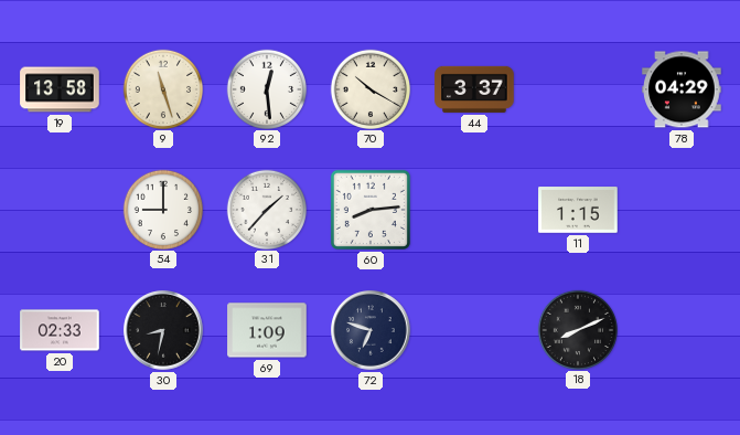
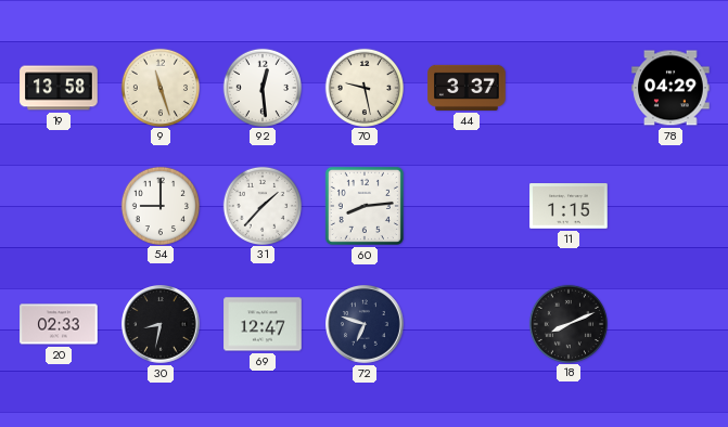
70: 10:20 -> 9:28
69: 1:09 -> 12:47
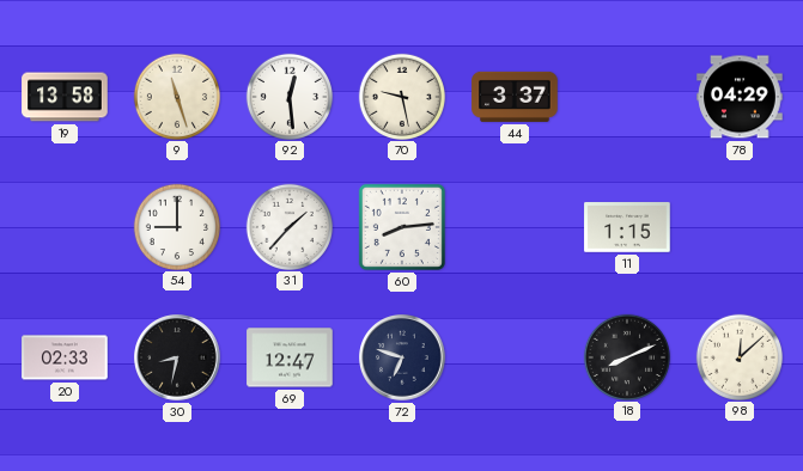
98: none -> 12:08
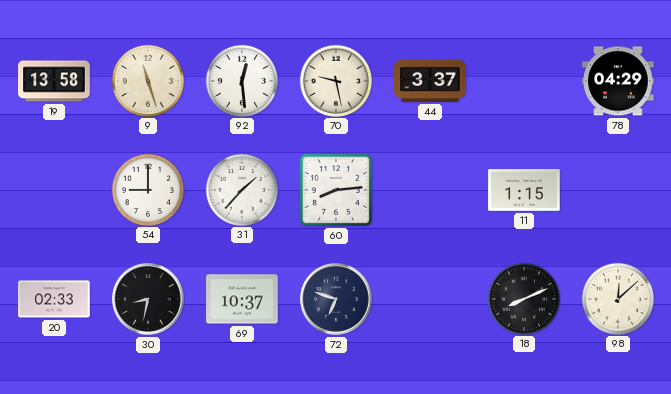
69: 12:47 -> 10:37
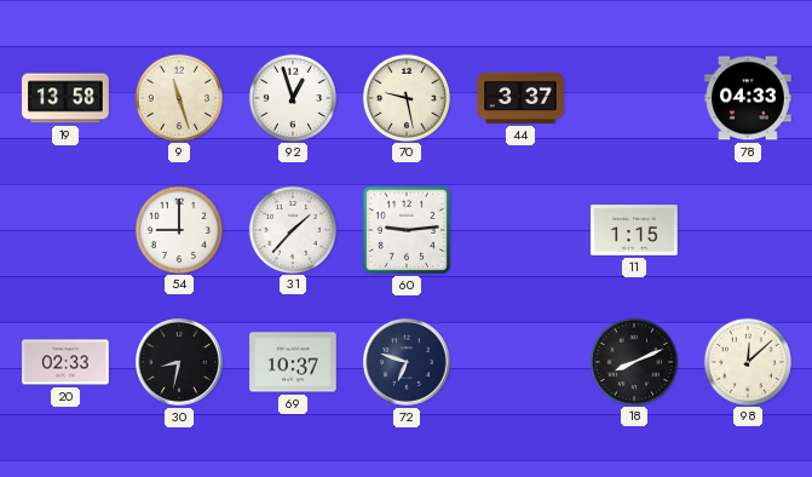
92: 12:29 -> 12:57
78: 04:29 -> 04:33
60: 8:14 -> 9:14
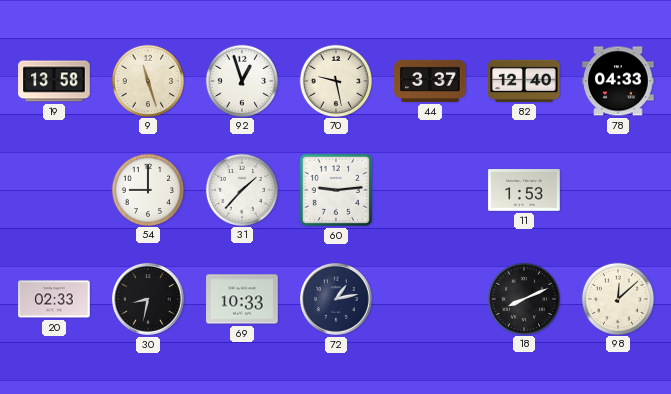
82: none -> 12:40
11: 1:15 -> 1:53
69: 10:37 -> 10:33
72: 6:48 -> 1:13
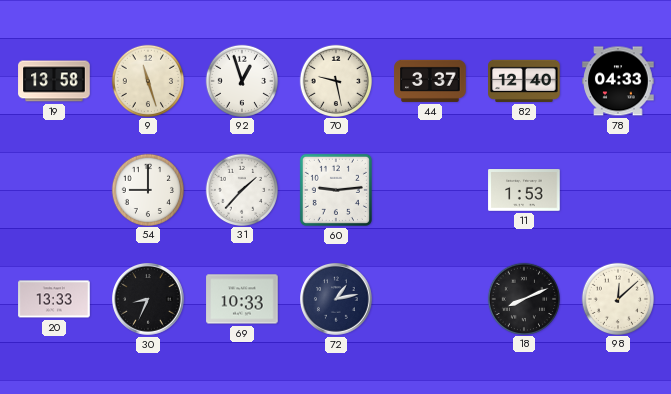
20: 02:33 -> 13:33
30: 8:32 -> 8:34
